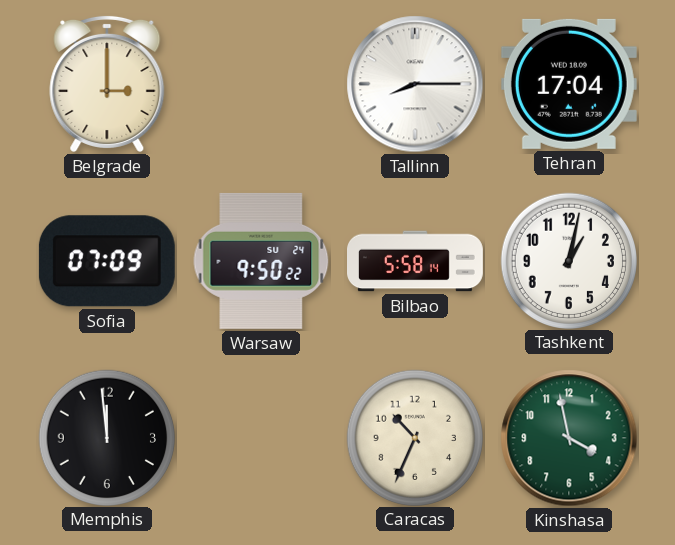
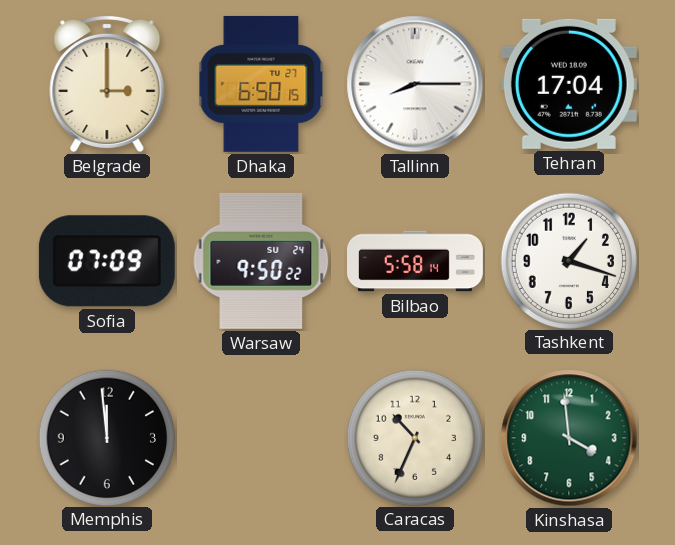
Dhaka: none -> 6:50
Tashkent: 1:02 -> 1:18
Kinshasa: 3:58 -> 3:59
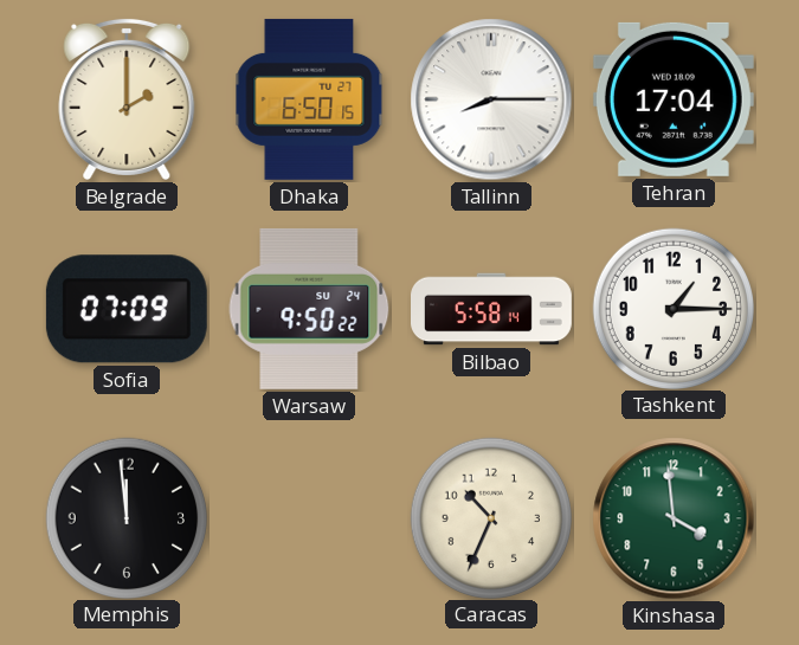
Belgrade: 3:00 -> 2:00
Tashkent: 1:18 -> 1:15
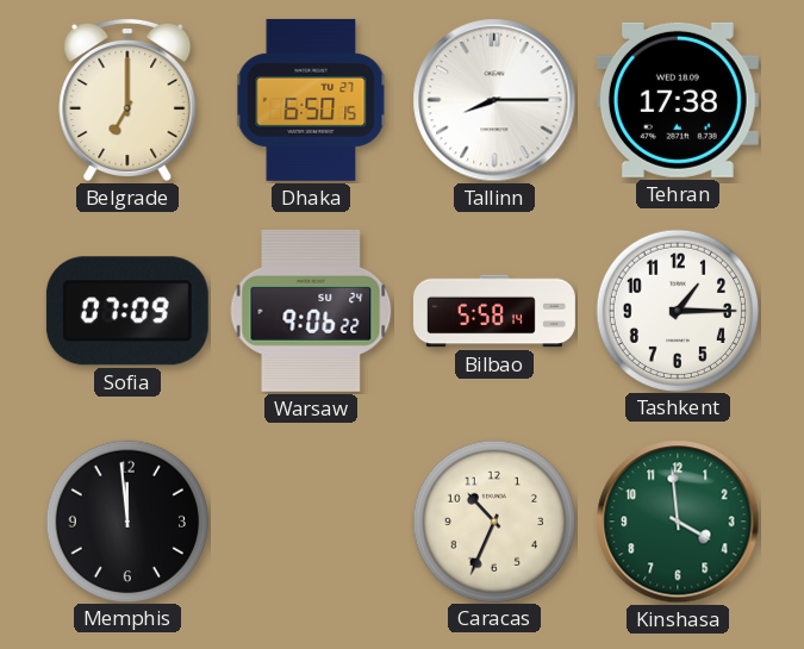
Belgrade: 2:00 -> 7:00
Tehran: 17:04 -> 17:38
Warsaw: 9:50 -> 9:06
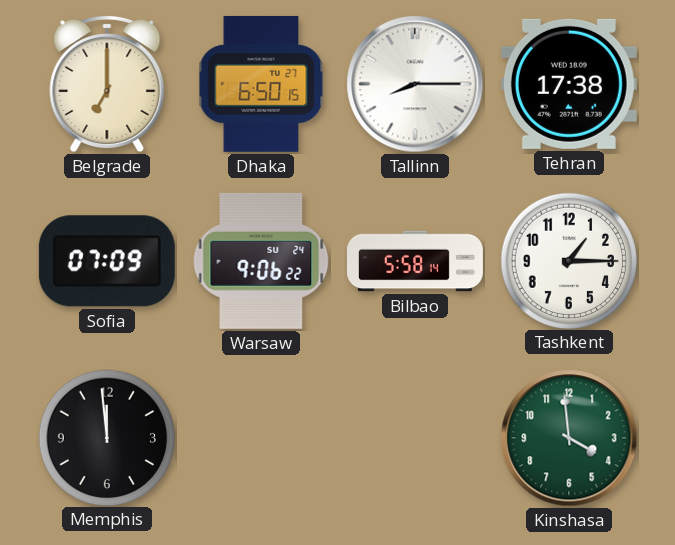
Caracas: 10:34 -> none
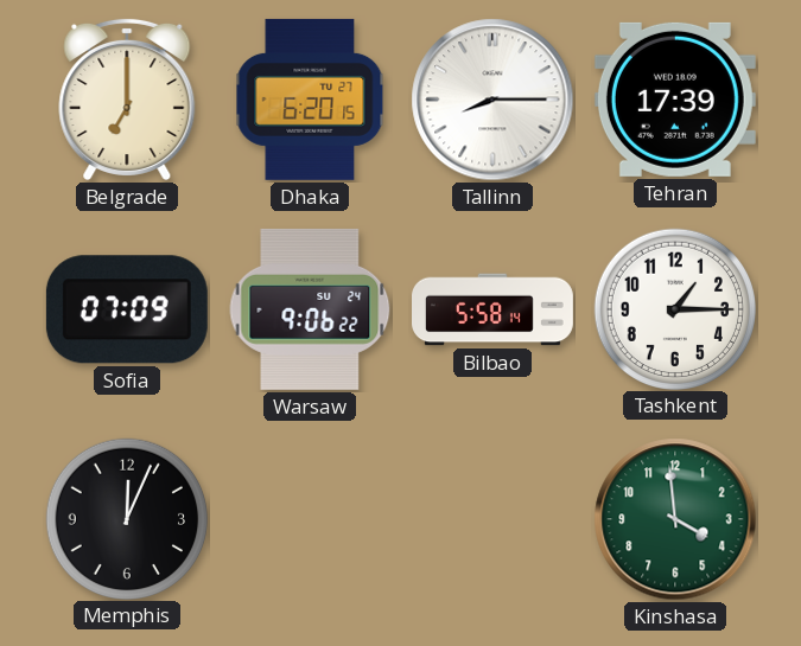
Dhaka: 6:50 -> 6:20
Tehran: 17:38 -> 17:39
Memphis: 11:59 -> 12:04
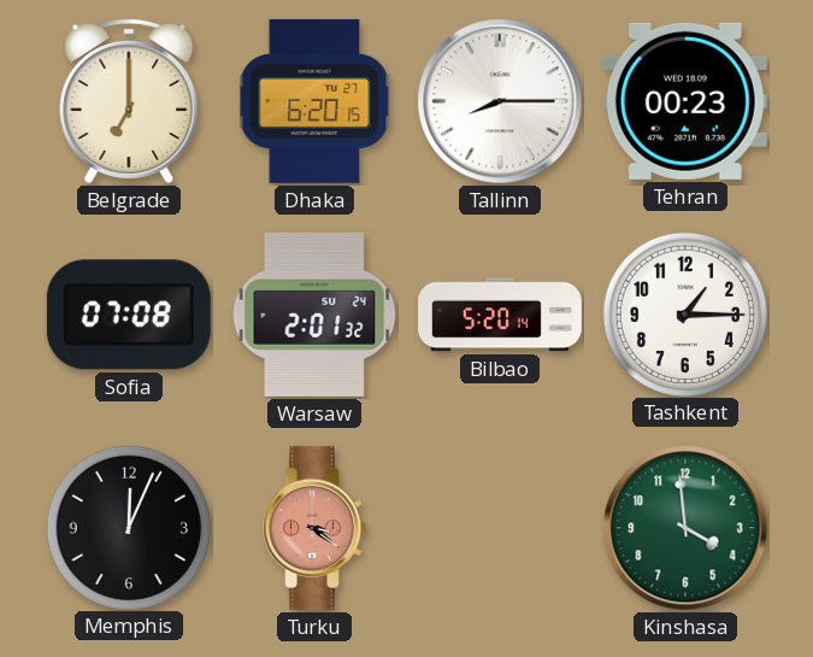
Tehran: 17:39 -> 00:23
Sofia: 07:09 -> 07:08
Warsaw: 9:06 -> 2:01
Bilbao: 5:58 -> 5:20
Turku: none -> 3:21
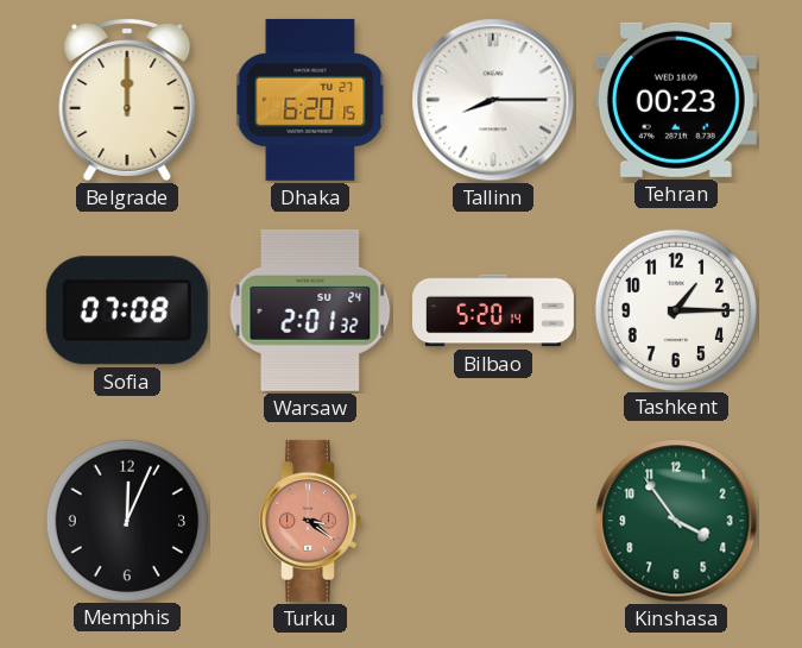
Belgrade: 7:00 -> 12:00
Kinshasa: 3:59 -> 3:54
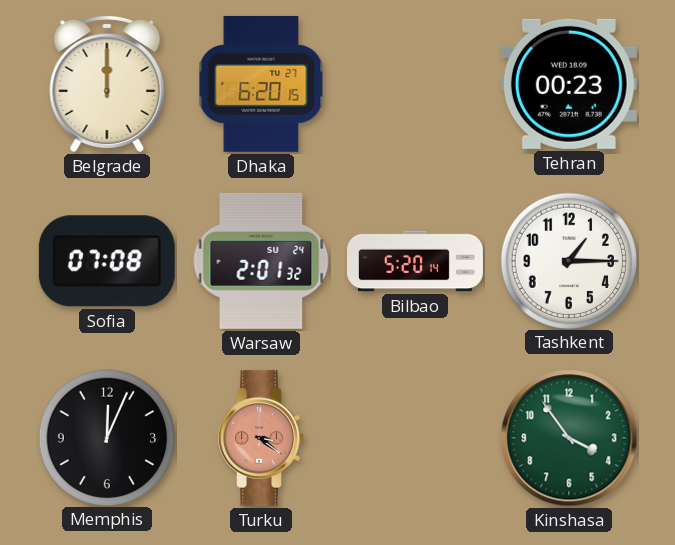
Tallinn: 8:15 -> none
